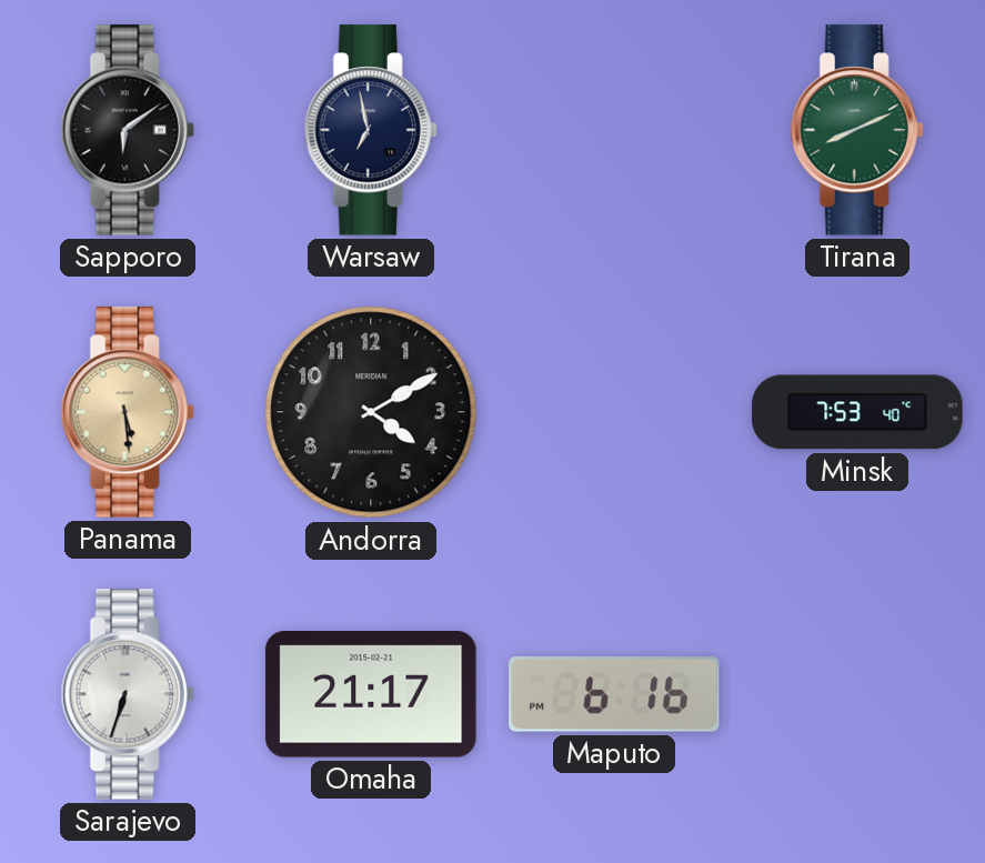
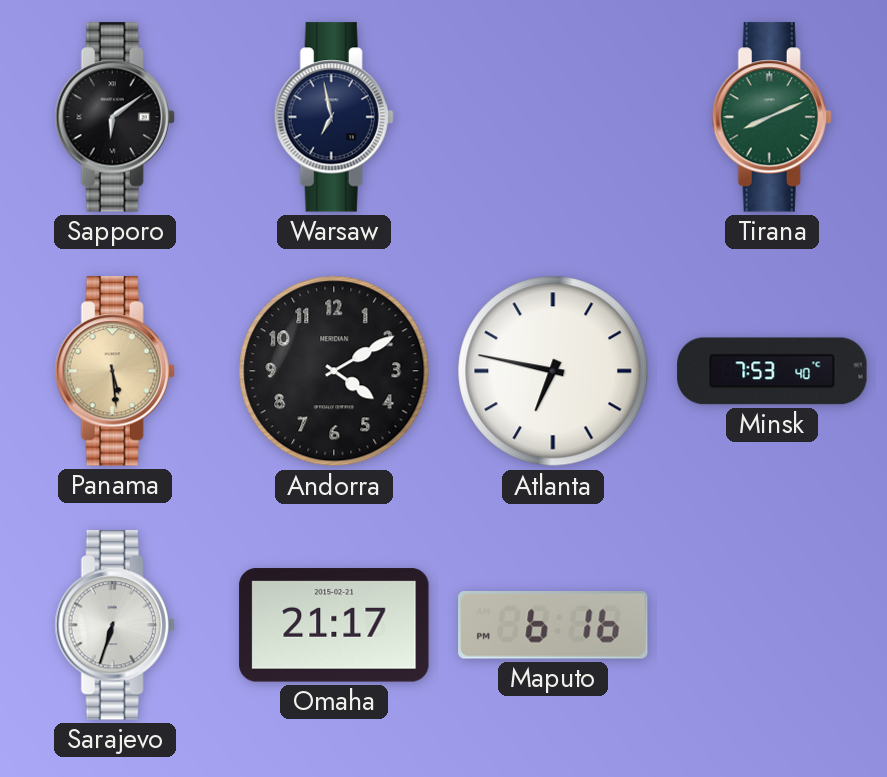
Atlanta: none -> 6:47
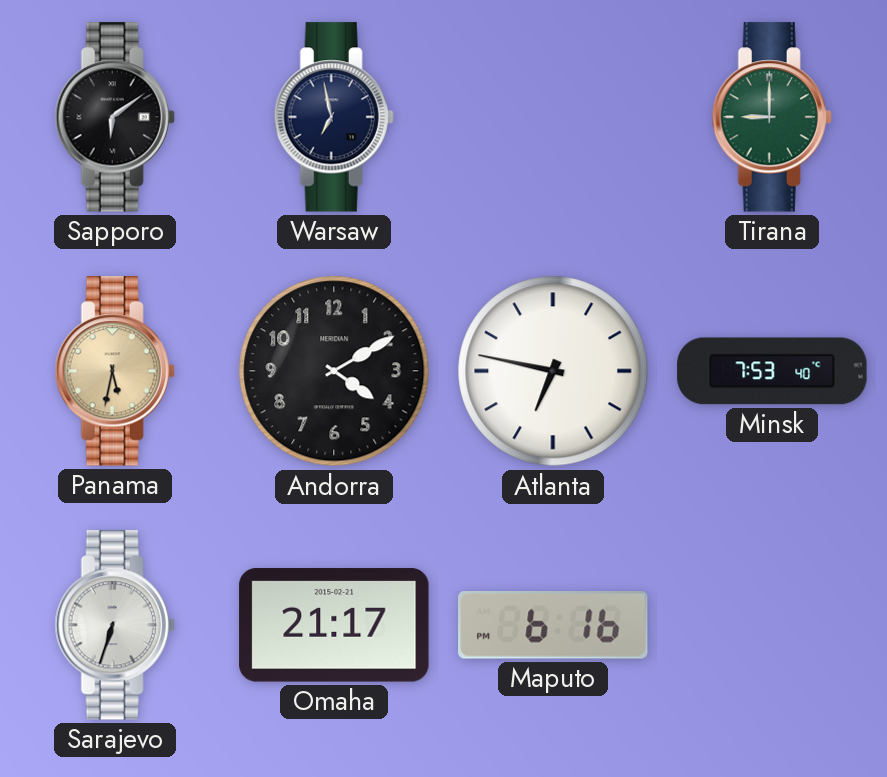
Tirana: 8:11 -> 9:00
Panama: 5:29 -> 5:32
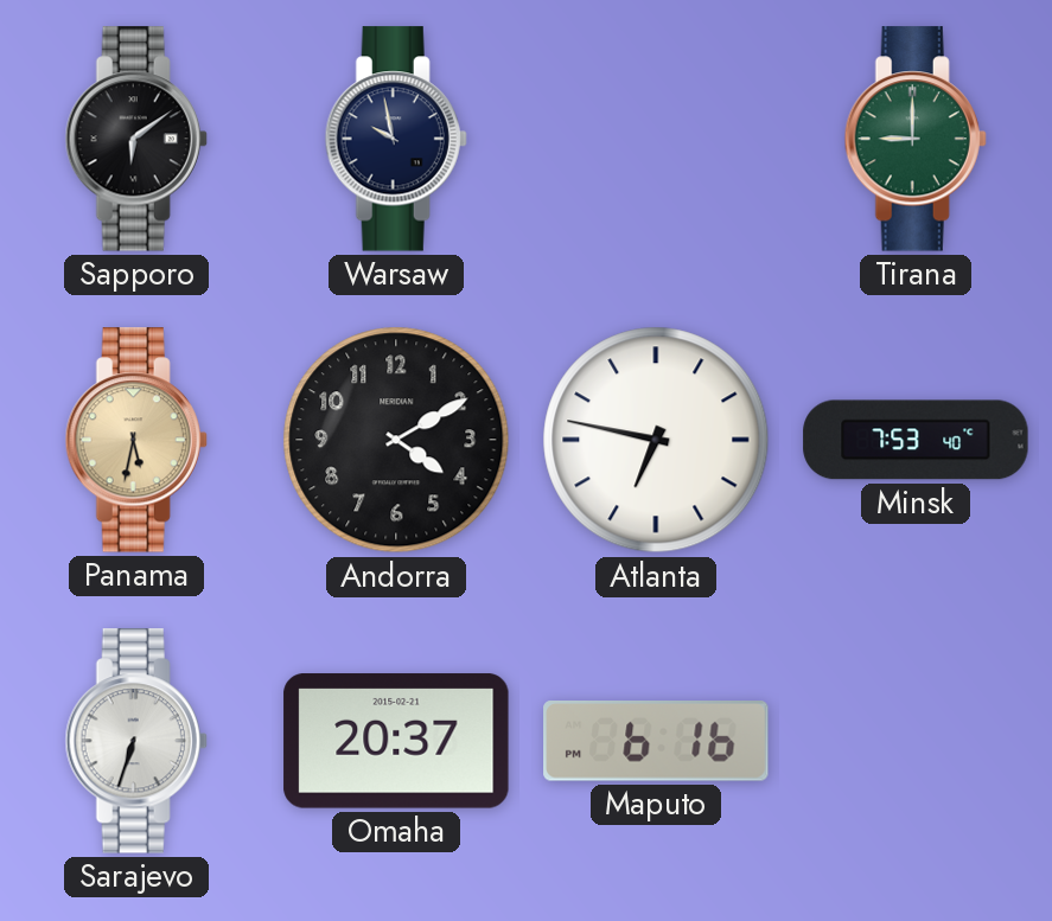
Warsaw: 6:58 -> 9:58
Omaha: 21:17 -> 20:37
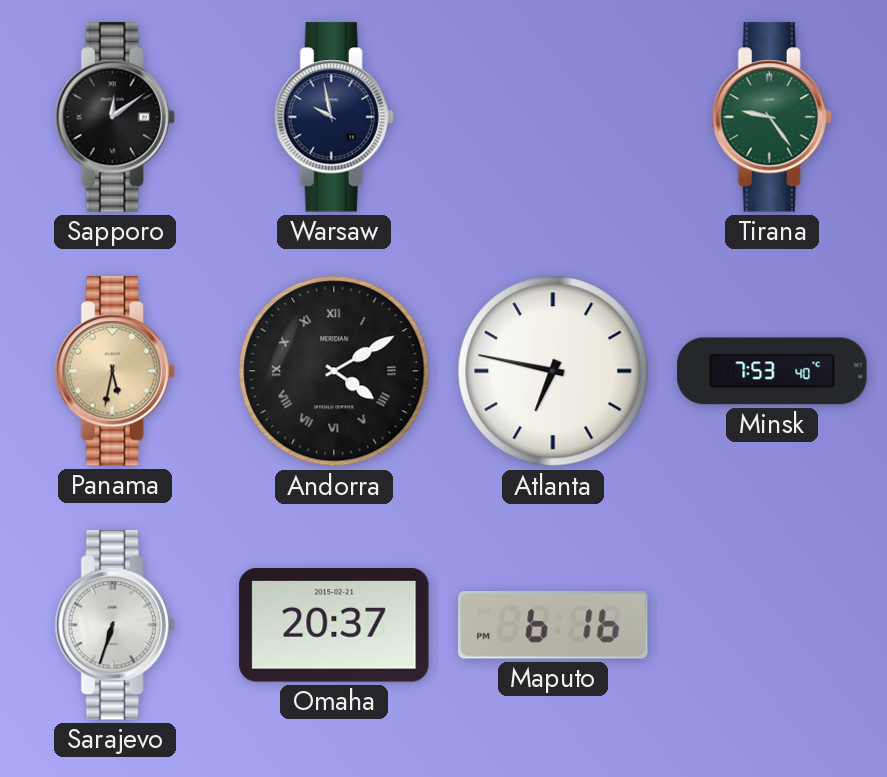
Sapporo: 6:09 -> 12:09
Tirana: 9:00 -> 9:24
Andorra numerals: Arabic -> Roman
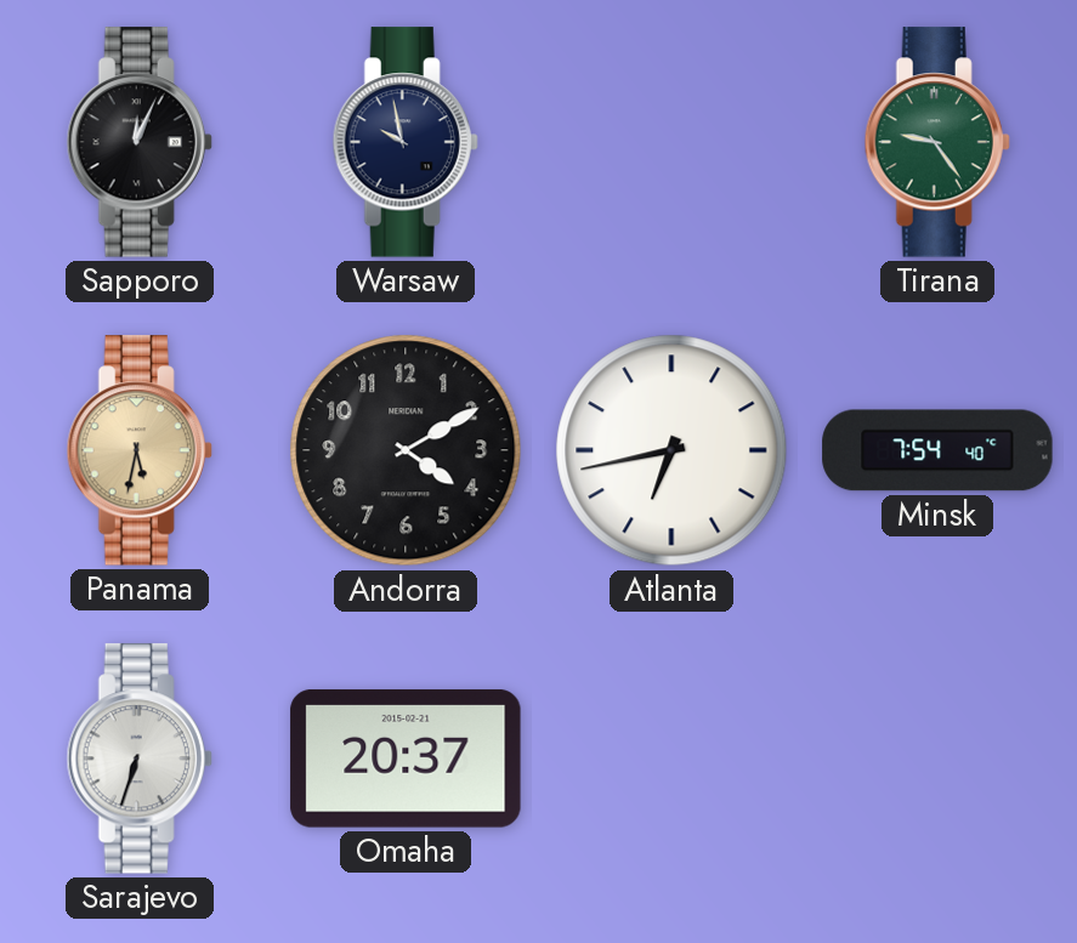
Sapporo: 12:09 -> 12:04
Andorra numerals: Roman -> Arabic
Atlanta: 6:47 -> 6:43
Minsk: 7:53 -> 7:54
Maputo: 6:16 -> none
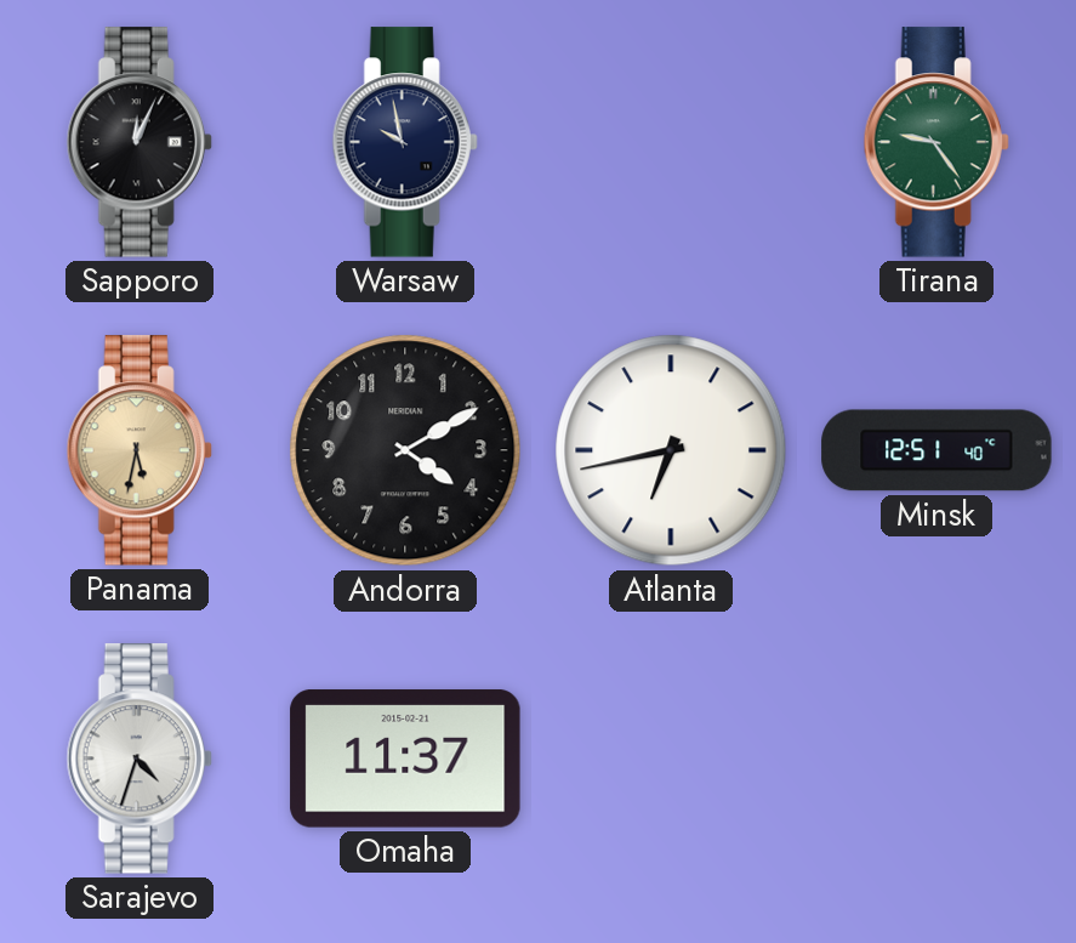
Minsk: 7:54 -> 12:51
Sarajevo: 6:33 -> 4:33
Omaha: 20:37 -> 11:37
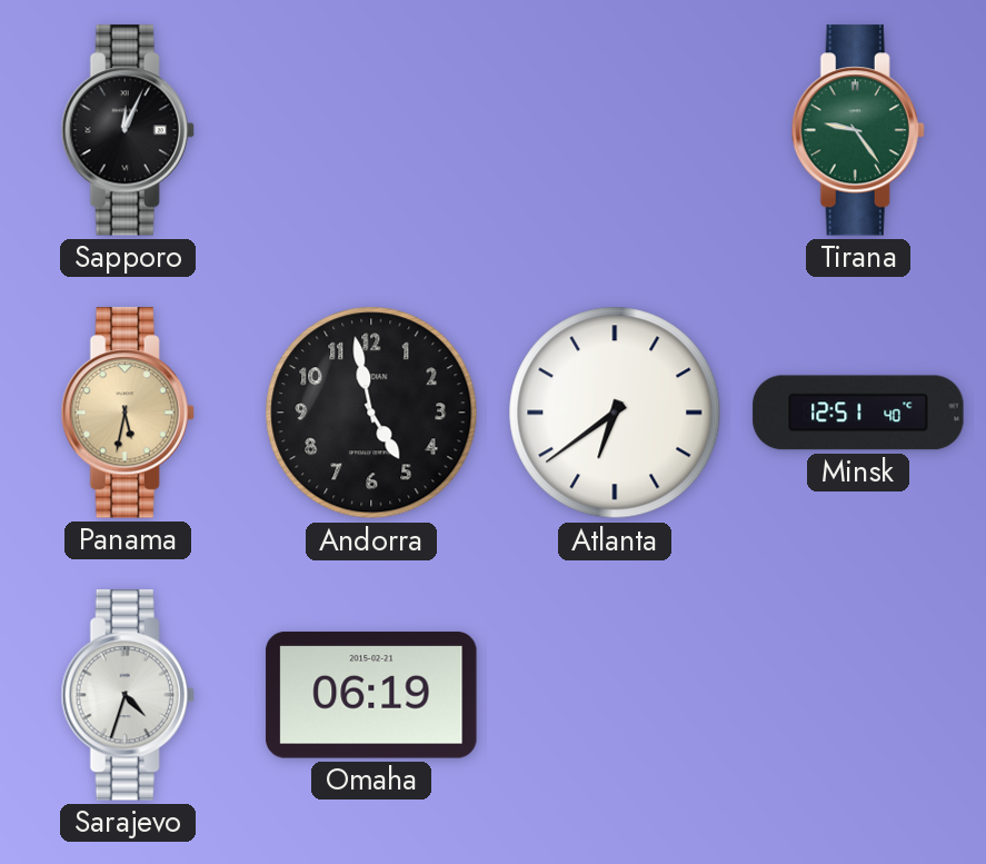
Warsaw: 9:58 -> none
Andorra: 4:10 -> 4:58
Atlanta: 6:43 -> 6:39
Omaha: 11:37 -> 06:19
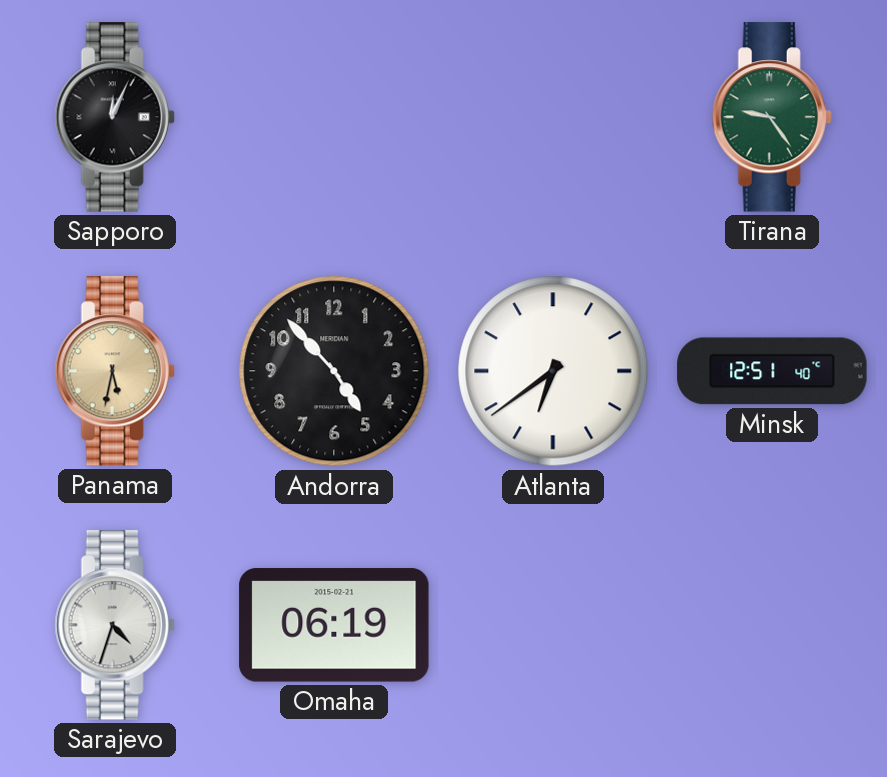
Andorra: 4:58 -> 4:53
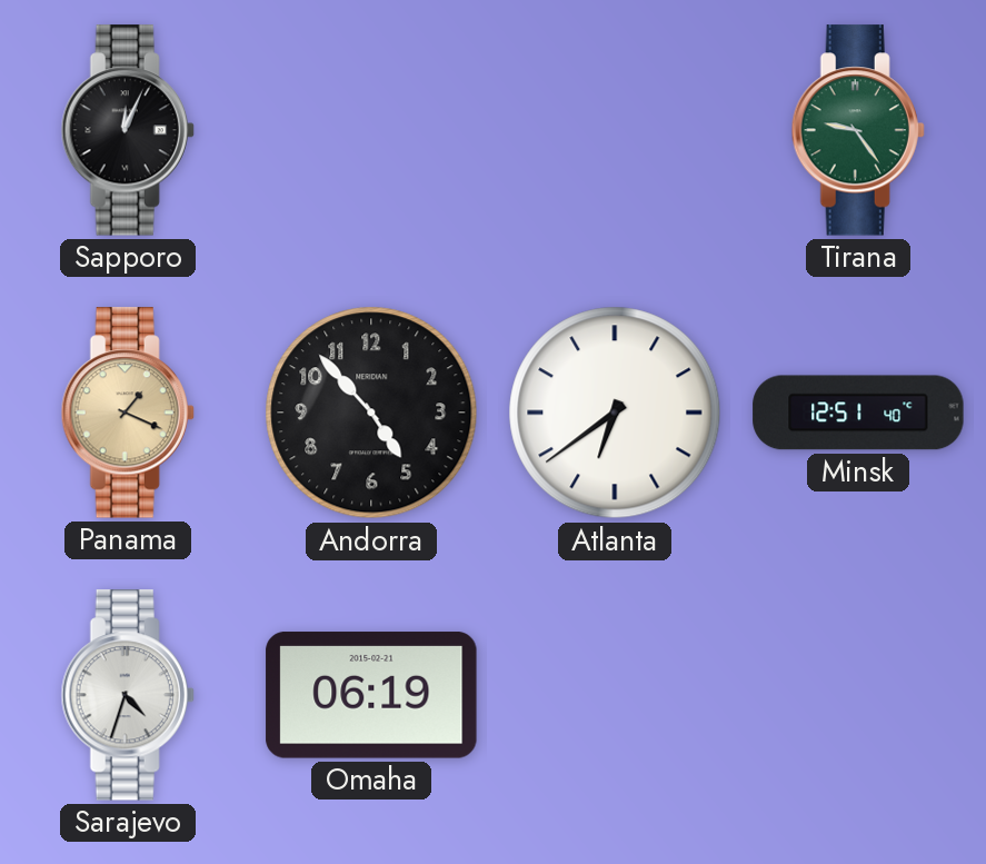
Panama: 5:32 -> 1:19
